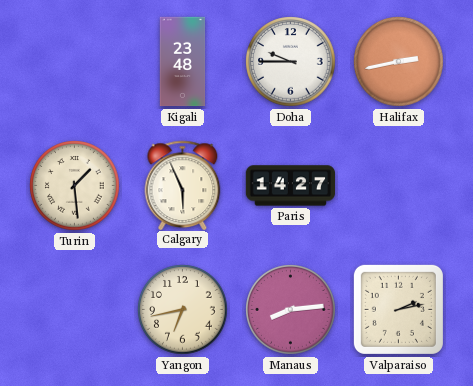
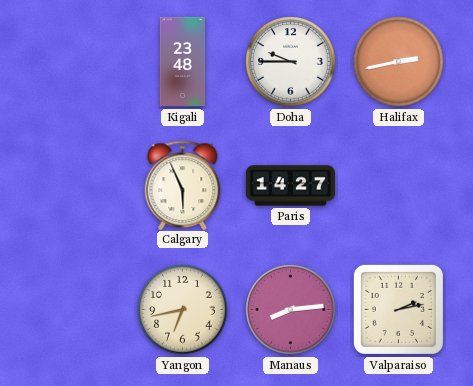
Turin: 1:29 -> none
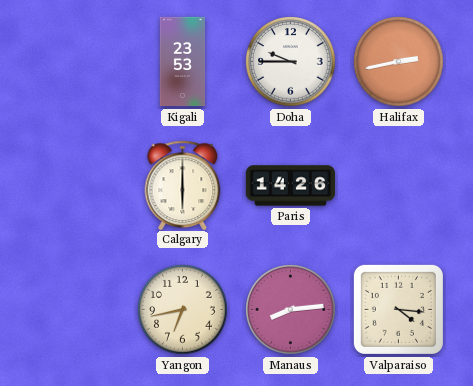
Kigali: 23:48 -> 23:53
Calgary: 5:56 -> 6:00
Paris: 14:27 -> 14:26
Valparaiso: 2:13 -> 4:16
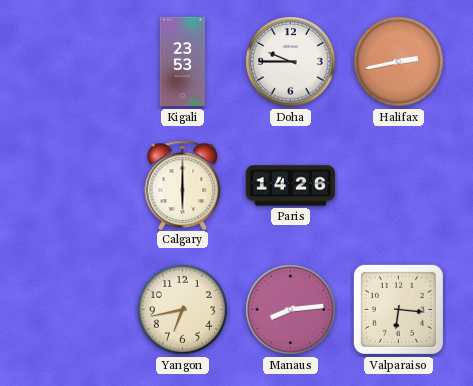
Valparaiso: 4:16 -> 6:16
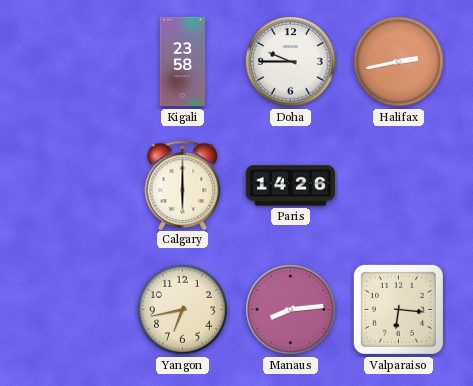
Kigali: 23:53 -> 23:58
